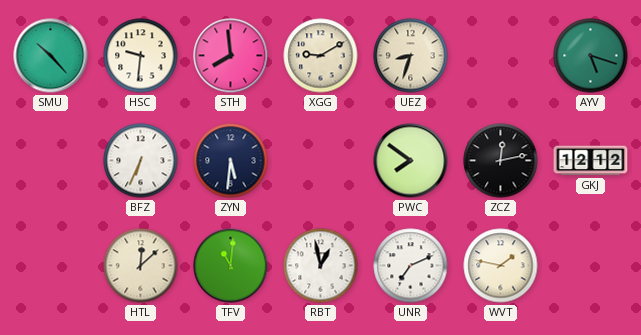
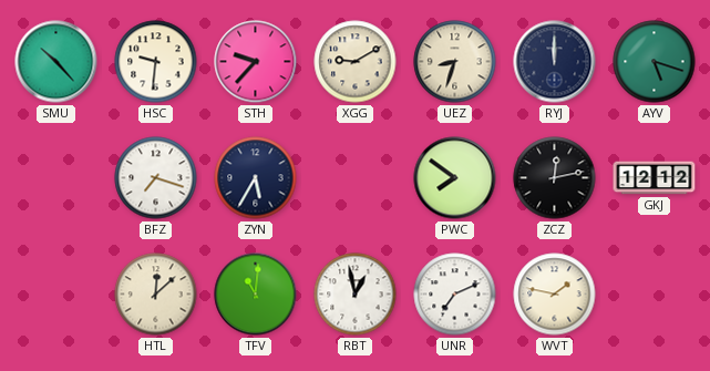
STH: 7:59 -> 9:37
RYJ: none -> 12:00
BFZ: 6:34 -> 7:18
ZYN: 5:31 -> 5:35
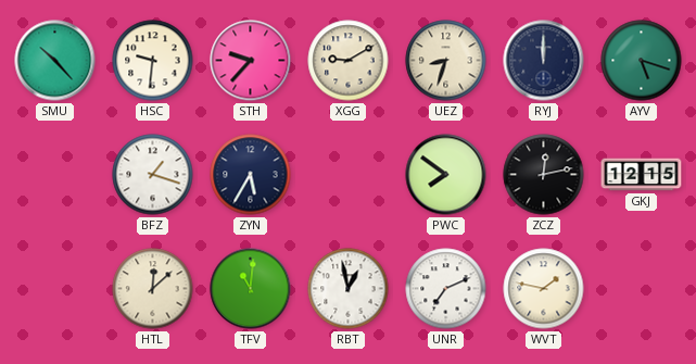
BFZ: 7:18 -> 1:18
GKJ: 12:12 -> 12:15
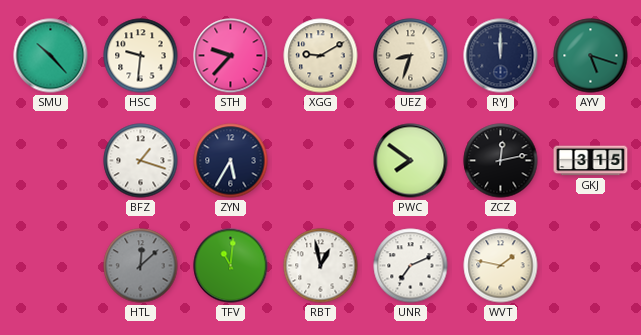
GKJ: 12:15 -> 3:15
HTL dial: cream -> grey
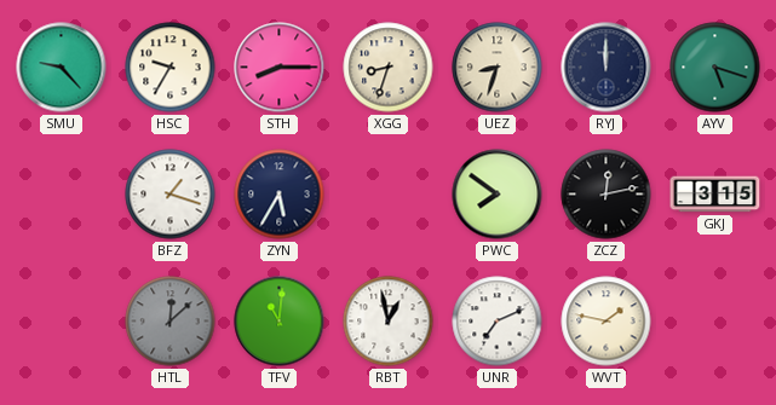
SMU: 10:23 -> 9:23
HSC: 9:31 -> 9:35
STH: 9:37 -> 8:15
XGG: 9:10 -> 8:33
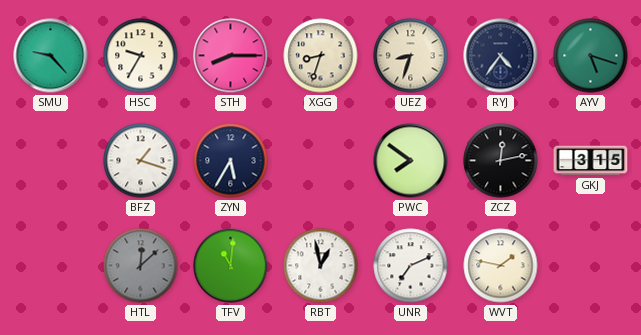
RYJ: 12:00 -> 4:36
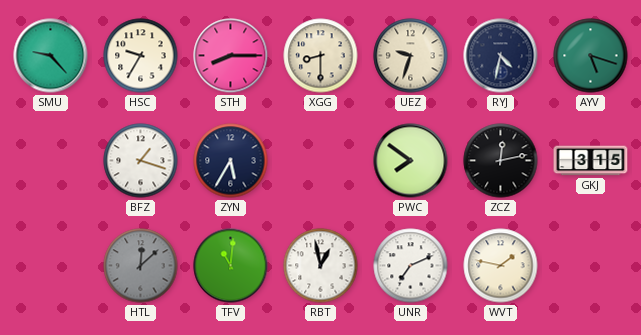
XGG: 8:33 -> 8:30
UEZ: 8:33 -> 9:33
RYJ: 4:36 -> 4:32
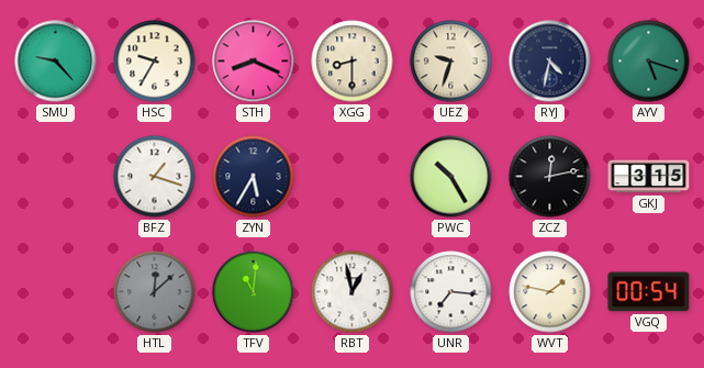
STH: 8:15 -> 8:19
PWC: 7:51 -> 10:25
UNR: 7:11 -> 7:16
VGQ: none -> 00:54
